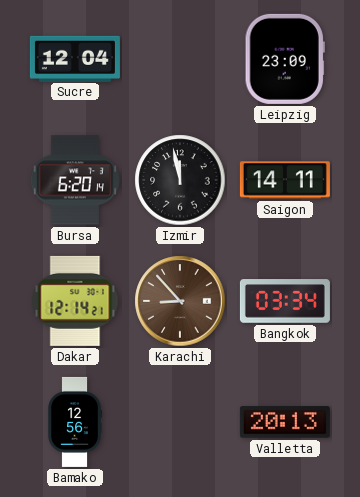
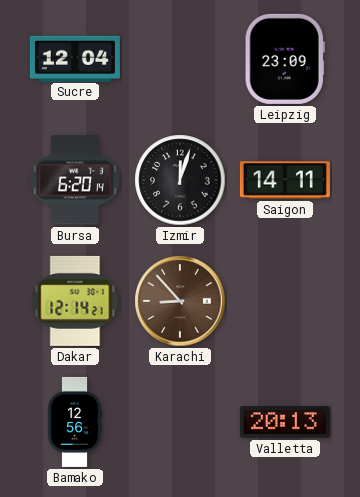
Izmir: 11:58 -> 12:03
Bangkok: 03:34 -> none
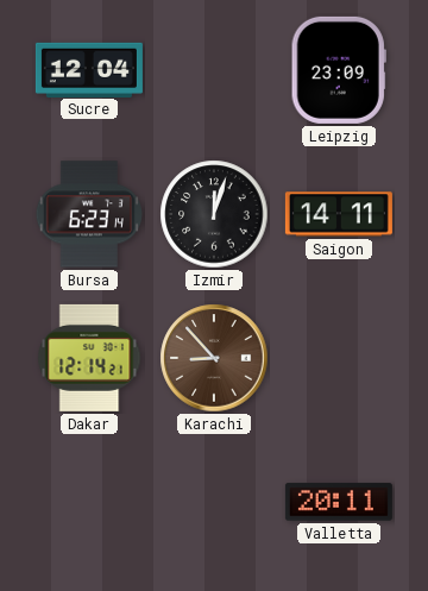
Bursa: 6:20 -> 6:23
Bamako: 12:56 -> none
Valletta: 20:13 -> 20:11
